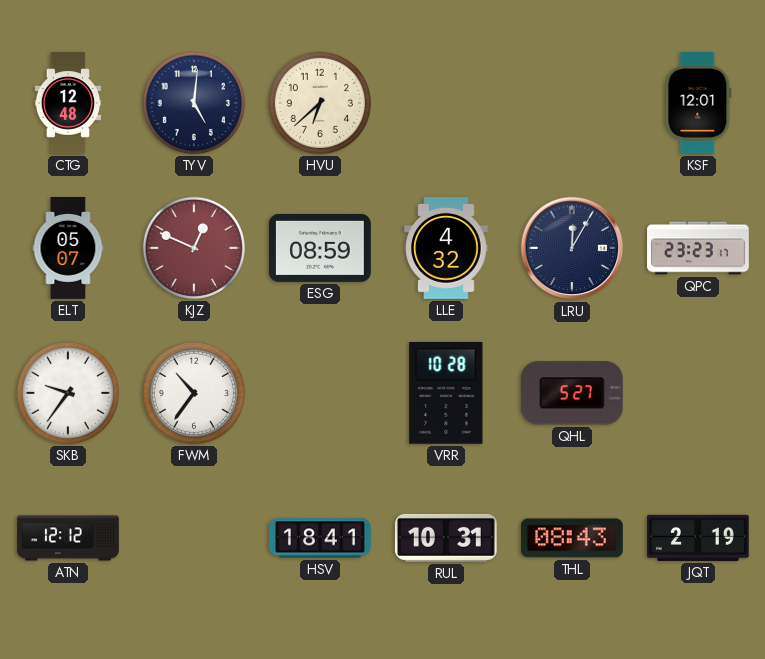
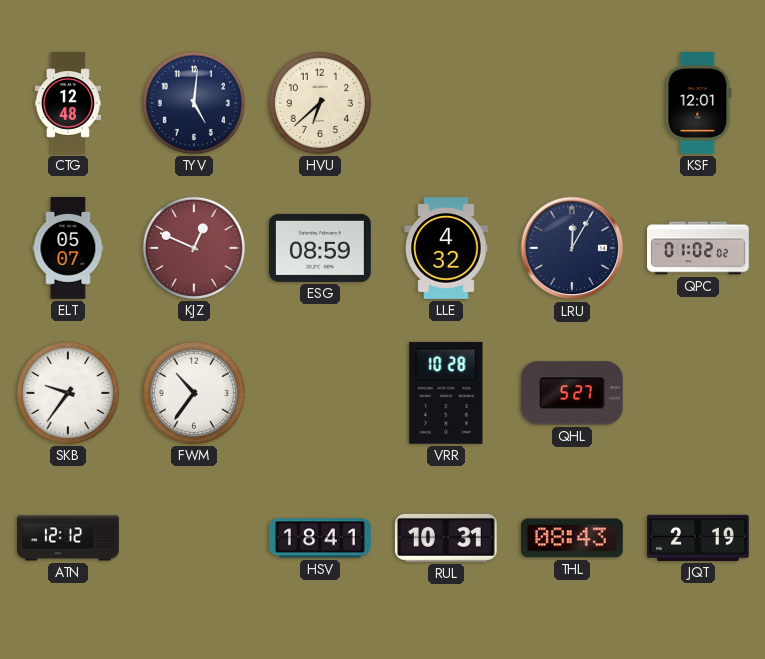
QPC: 23:23 -> 01:02
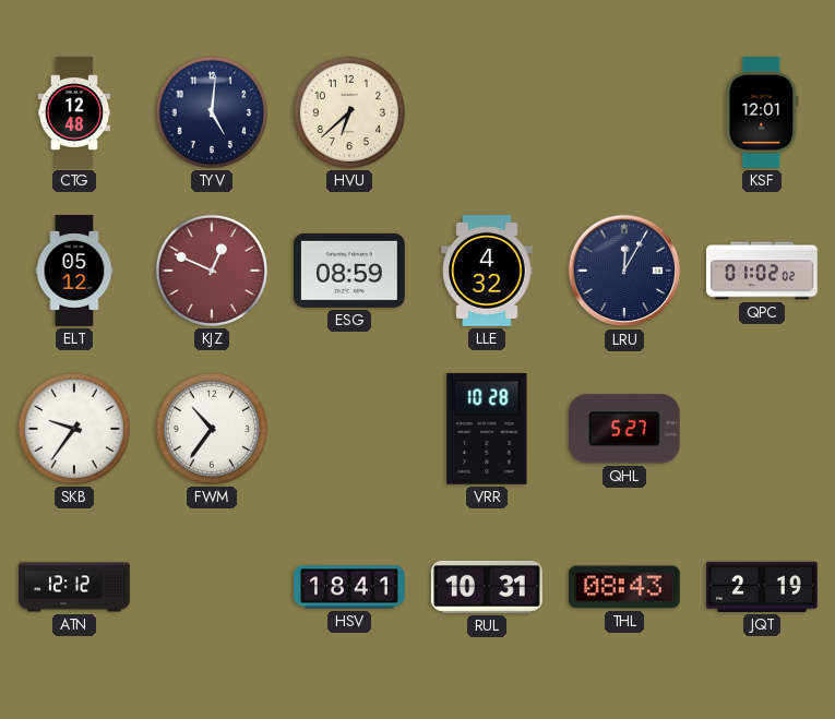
ELT: 05:07 -> 05:12
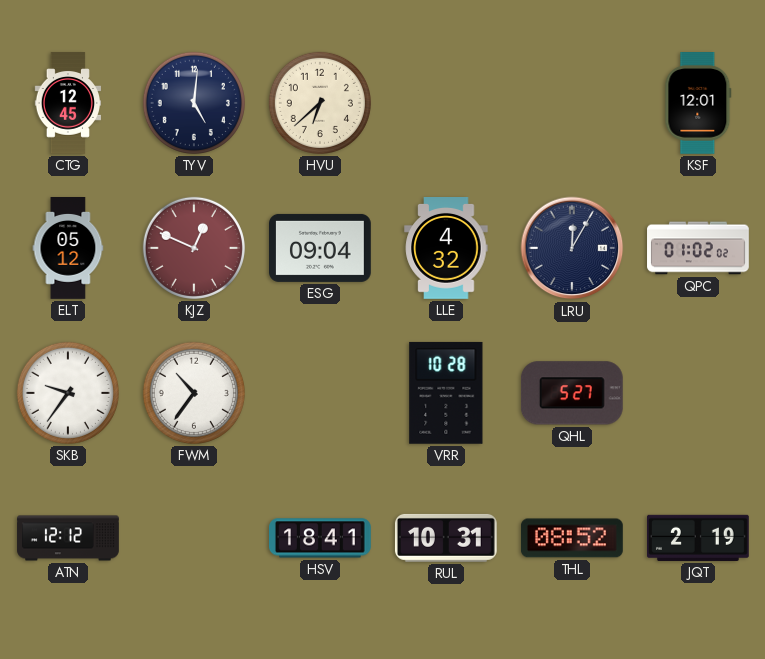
CTG: 12:48 -> 12:45
ESG: 08:59 -> 09:04
THL: 08:43 -> 08:52
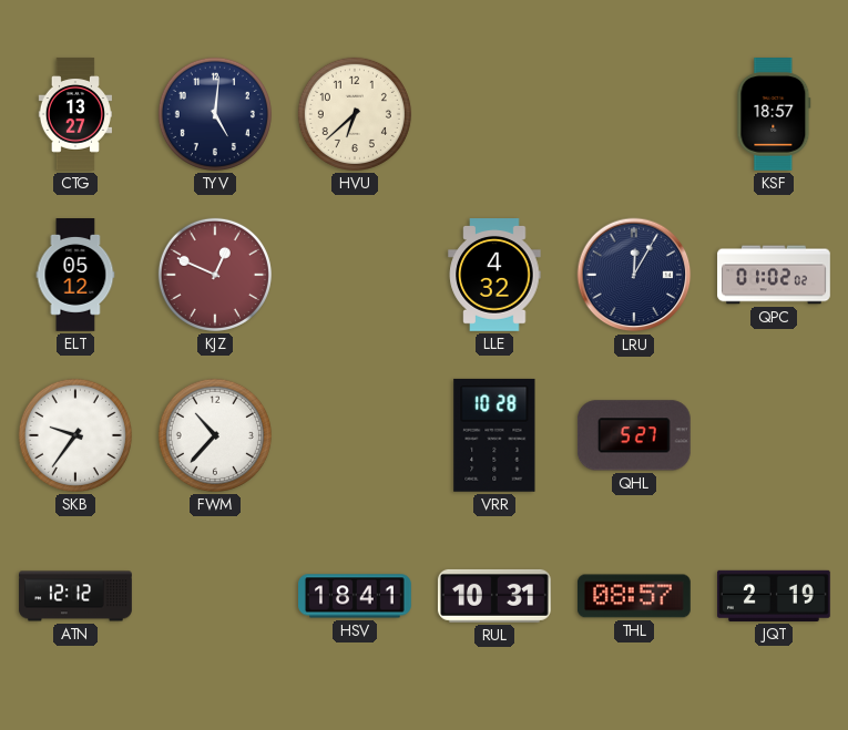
CTG: 12:45 -> 13:27
KSF: 12:01 -> 18:57
ESG: 09:04 -> none
FWM: 10:36 -> 10:37
THL: 08:52 -> 08:57
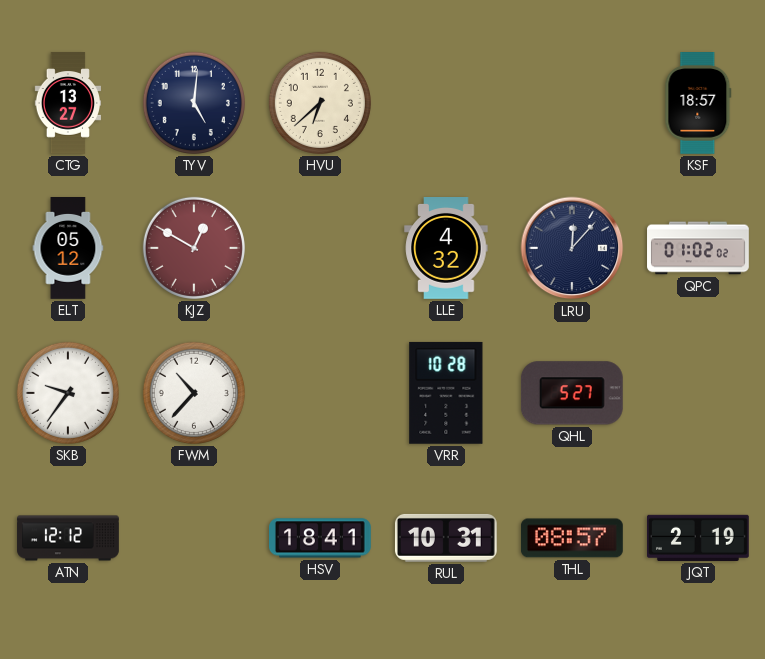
KJZ: 12:49 -> 12:50
LRU: 12:05 -> 12:07
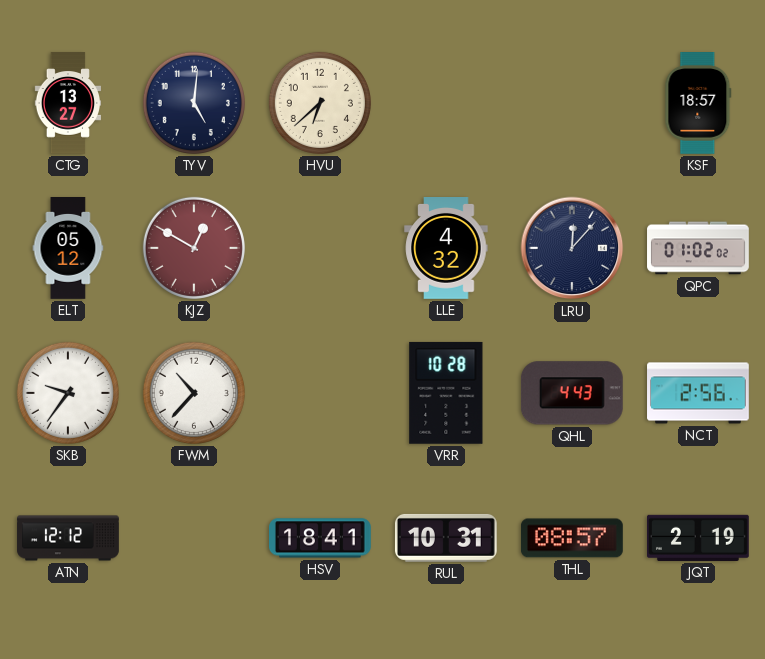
QHL: 5:27 -> 4:43
NCT: none -> 2:56
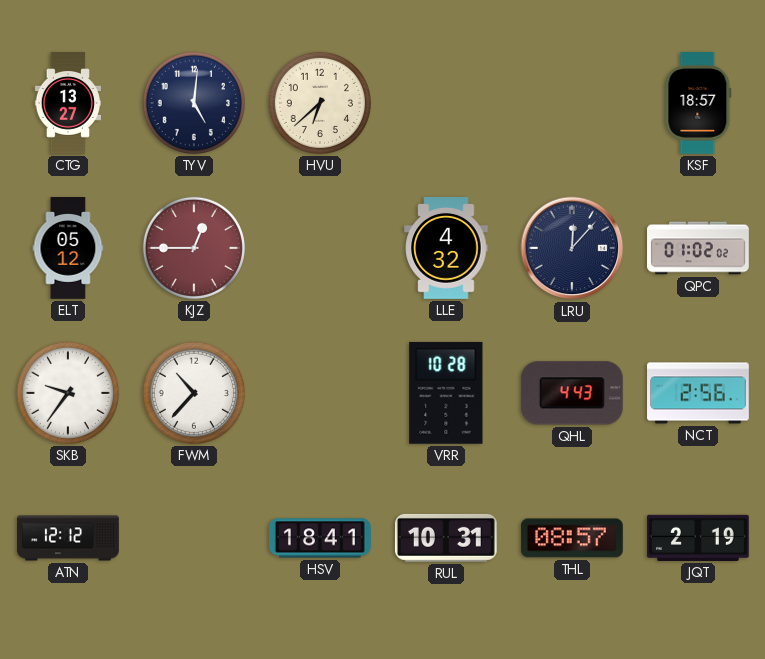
KJZ: 12:50 -> 12:45
